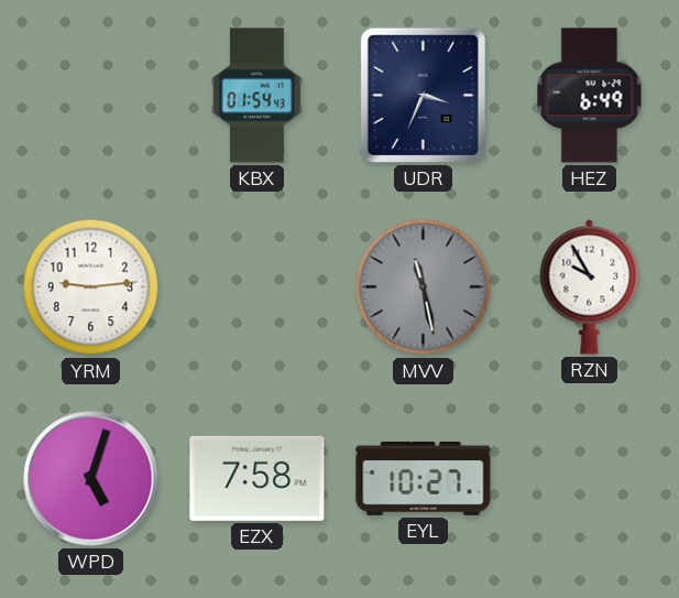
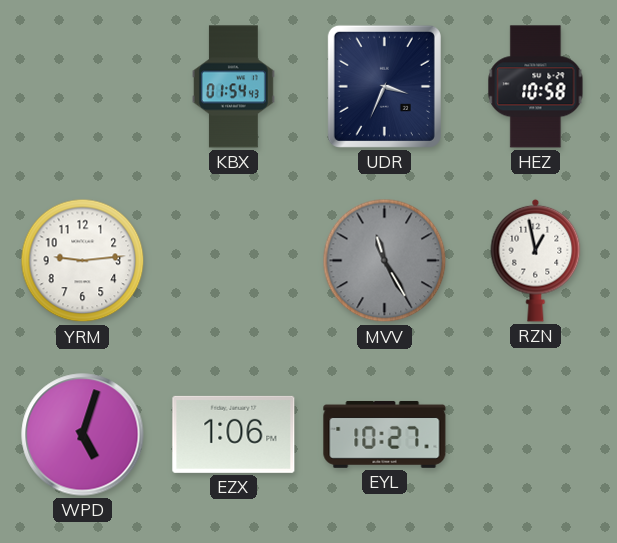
HEZ: 6:49 -> 10:58
MVV: 11:28 -> 11:25
RZN: 9:55 -> 12:58
EZX: 7:58 -> 1:06
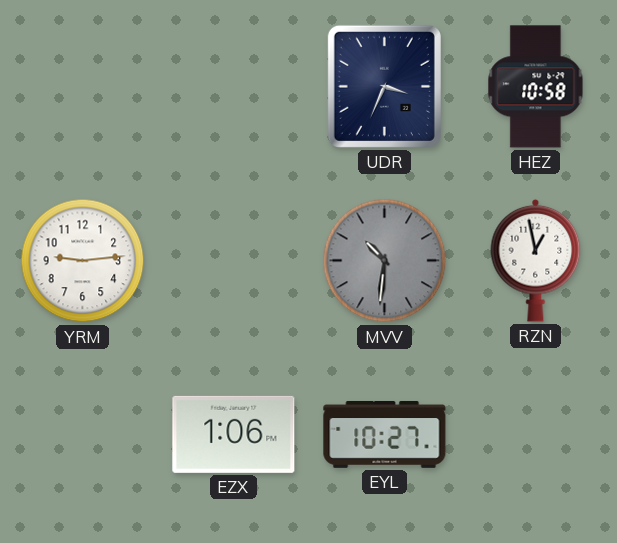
KBX: 01:54 -> none
MVV: 11:25 -> 10:31
WPD: 5:03 -> none
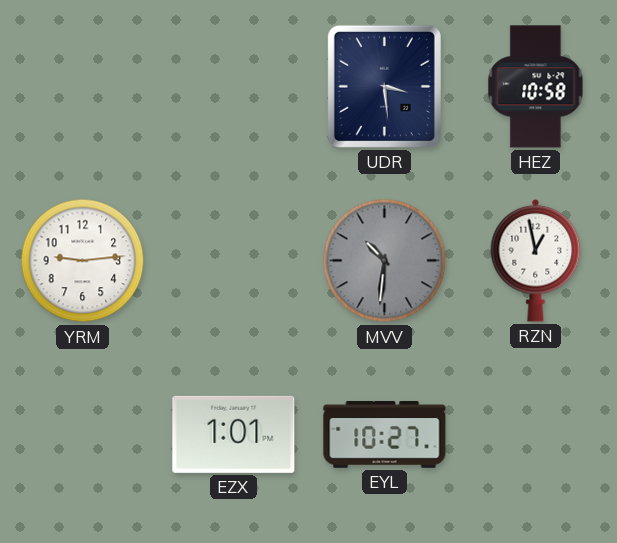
UDR: 3:34 -> 3:29
EZX: 1:06 -> 1:01
